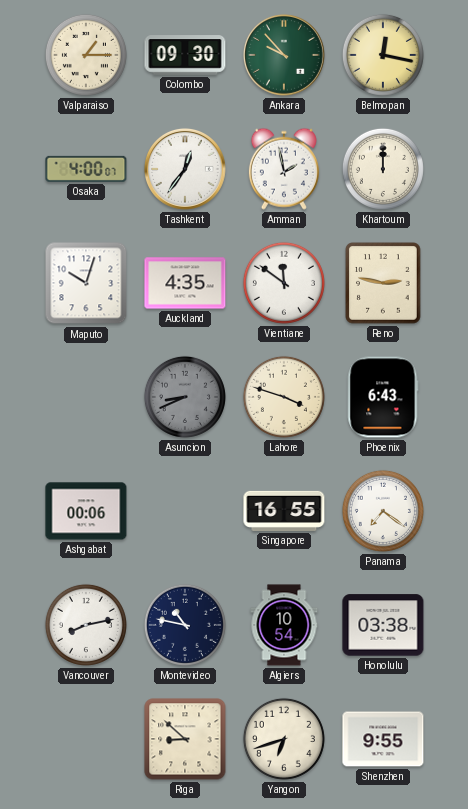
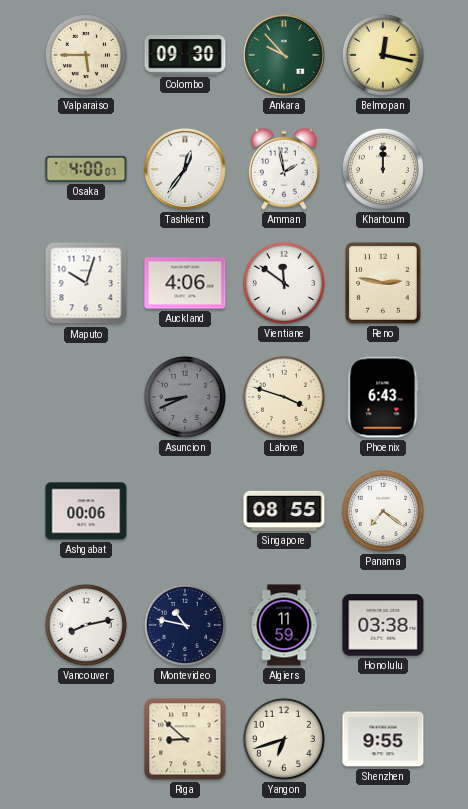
Valparaiso: 1:15 -> 5:45
Auckland: 4:35 -> 4:06
Singapore: 16:55 -> 08:55
Algiers: 10:54 -> 11:59
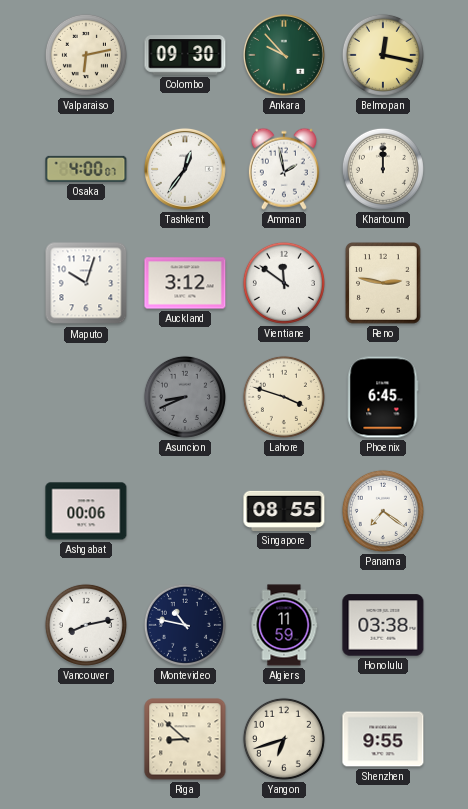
Valparaiso: 5:45 -> 6:13
Auckland: 4:06 -> 3:12
Phoenix: 6:43 -> 6:45
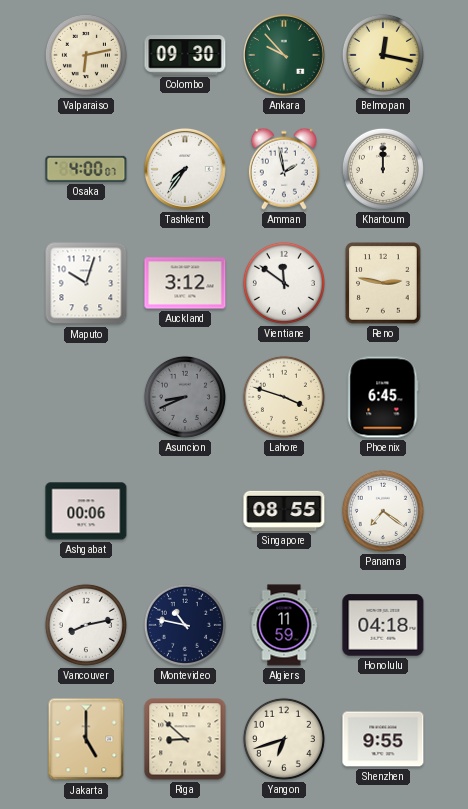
Tashkent: 12:36 -> 7:36
Honolulu: 03:38 -> 04:18
Jakarta: none -> 5:00
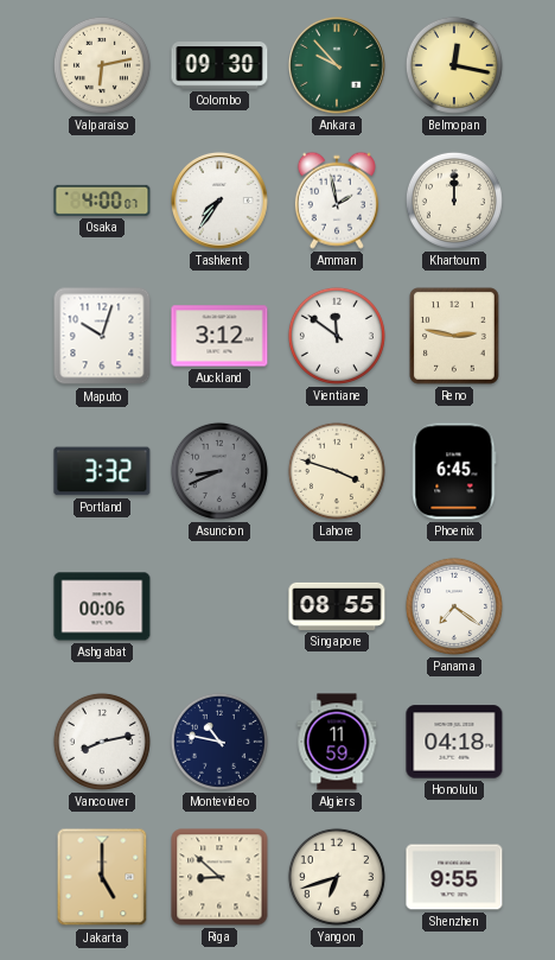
Portland: none -> 3:32
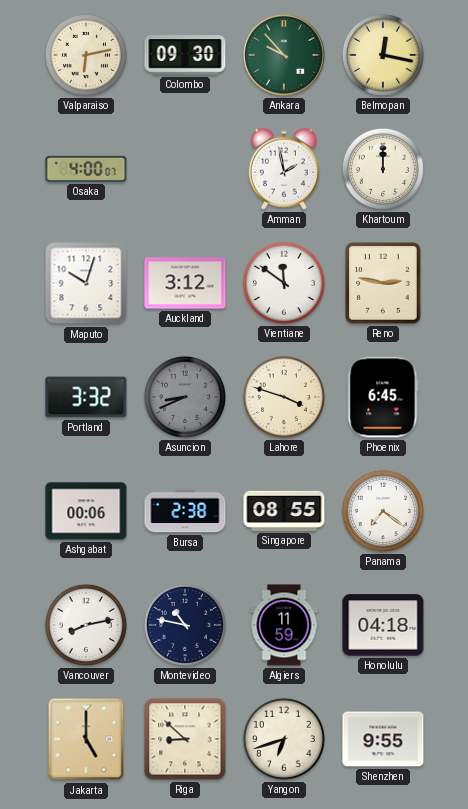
Tashkent: 7:36 -> none
Bursa: none -> 2:38
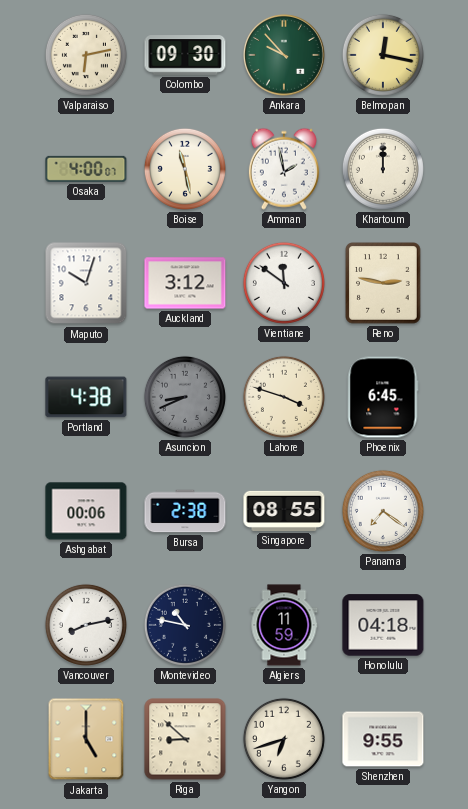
Boise: none -> 11:28
Portland: 3:32 -> 4:38
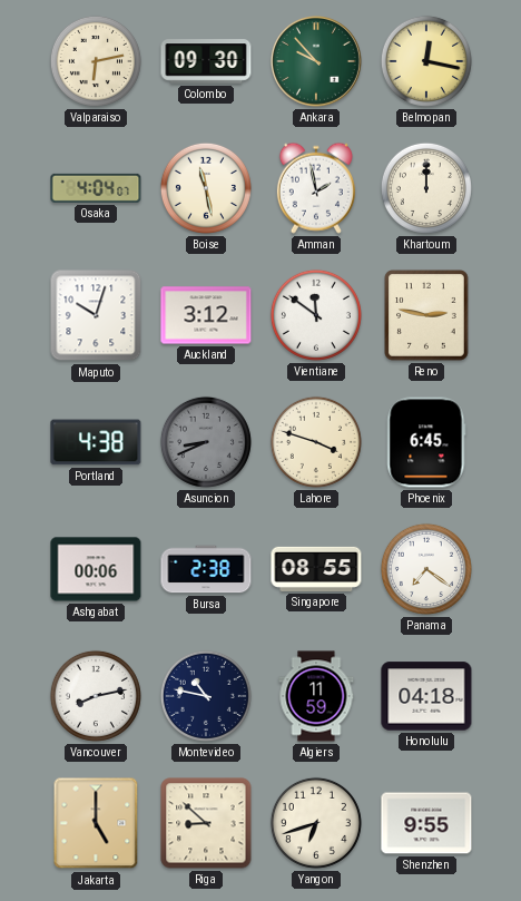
Osaka: 4:00 -> 4:04
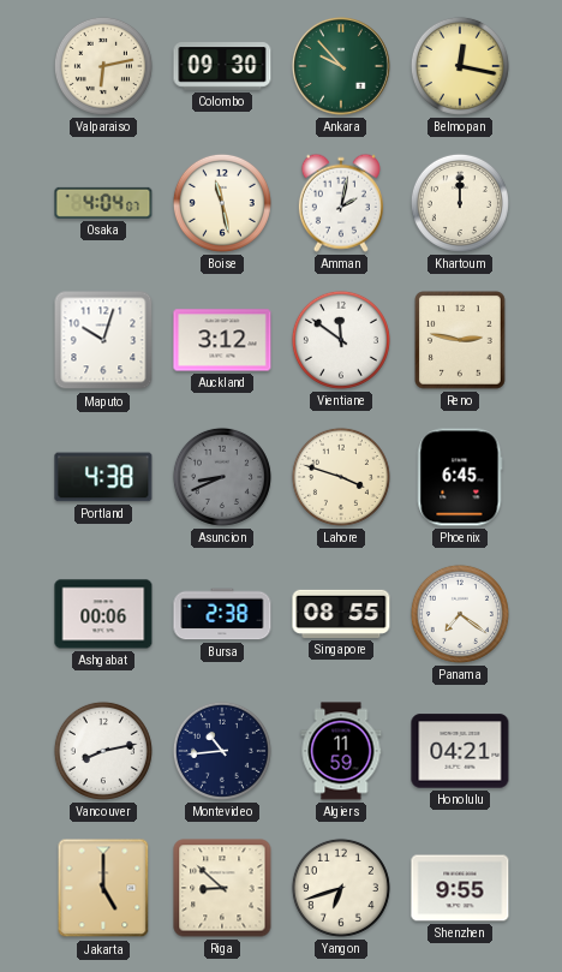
Amman: 1:58 -> 2:02
Montevideo: 10:47 -> 10:44
Honolulu: 04:18 -> 04:21
